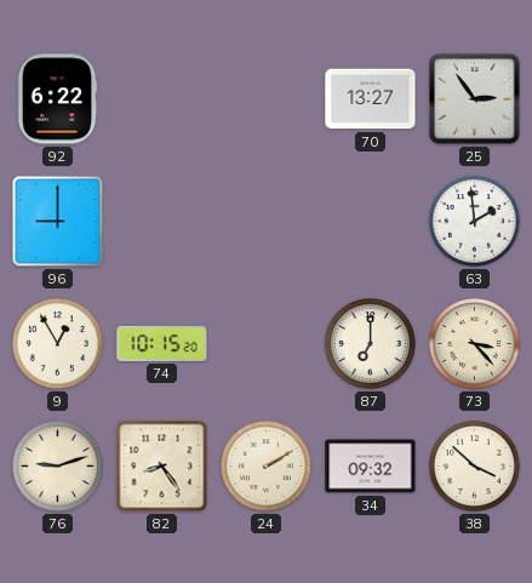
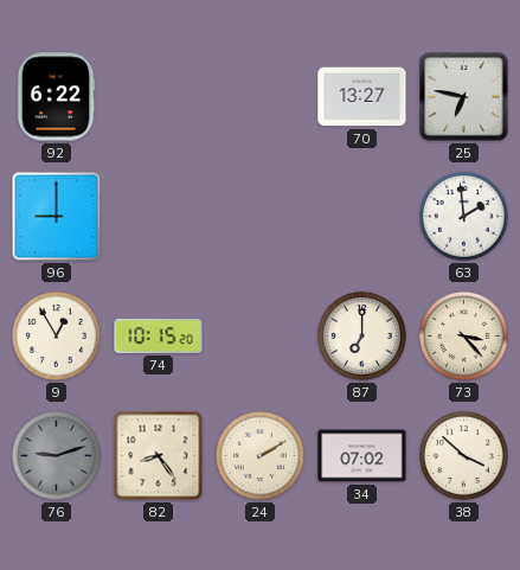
25: 2:54 -> 6:47
76 dial: cream -> grey
34: 09:32 -> 07:02
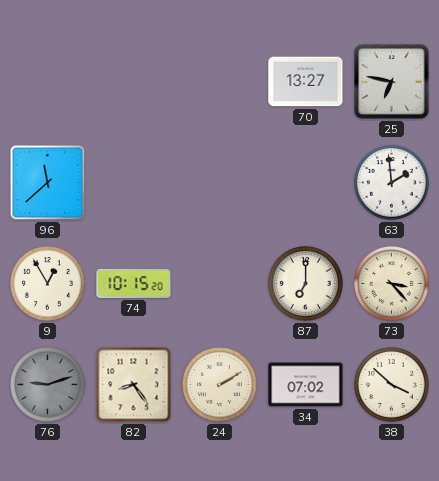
92: 6:22 -> none
96: 9:00 -> 11:38
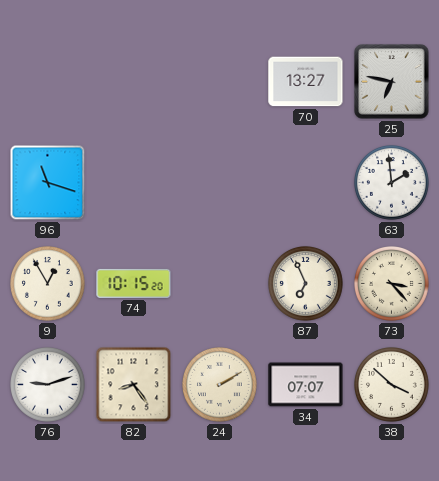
96: 11:38 -> 11:18
87: 7:00 -> 6:56
76 dial: grey -> white
34: 07:02 -> 07:07
